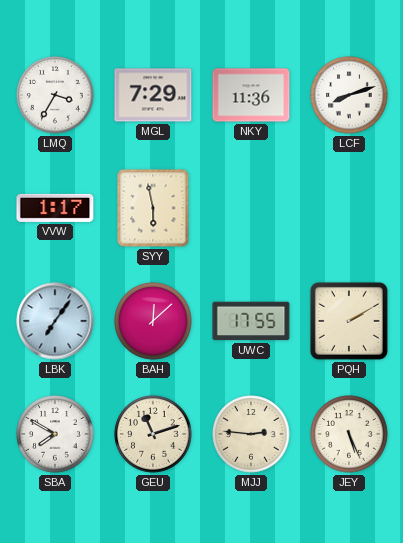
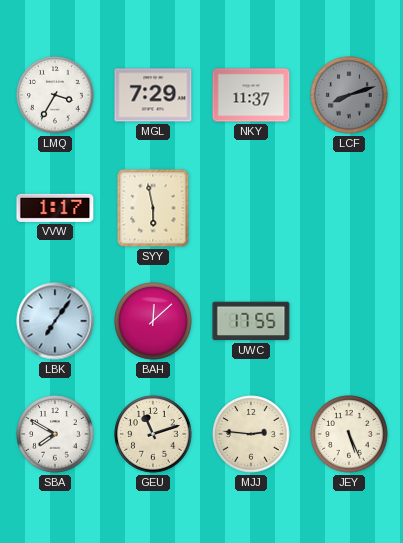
NKY: 11:36 -> 11:37
LCF dial: white -> grey
PQH: 2:10 -> none
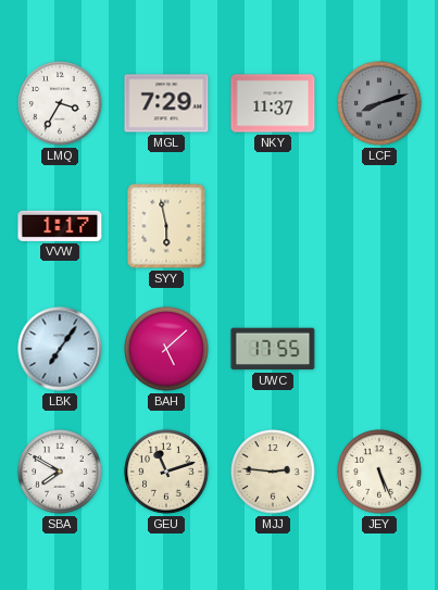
BAH: 12:08 -> 5:08
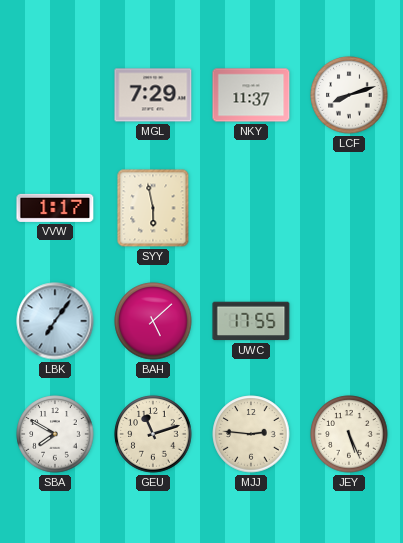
LMQ: 3:35 -> none
LCF dial: grey -> white
